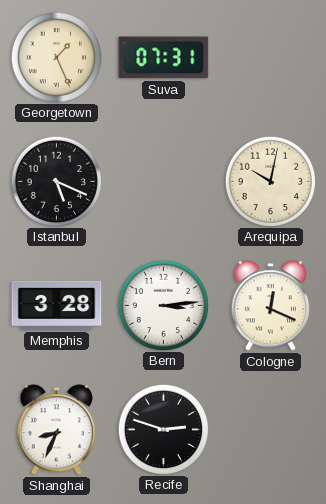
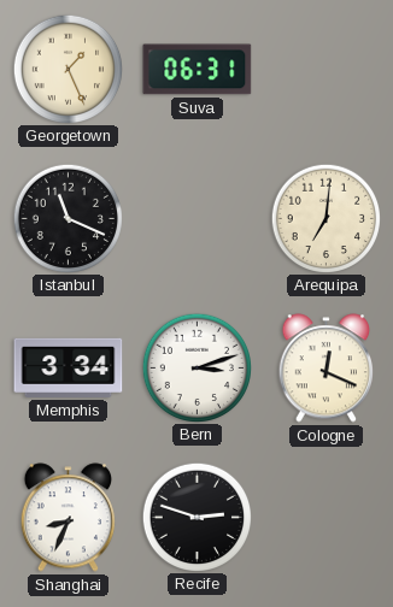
Suva: 07:31 -> 06:31
Istanbul: 5:19 -> 11:19
Arequipa: 10:02 -> 7:01
Memphis: 3:28 -> 3:34
Bern: 3:14 -> 3:12
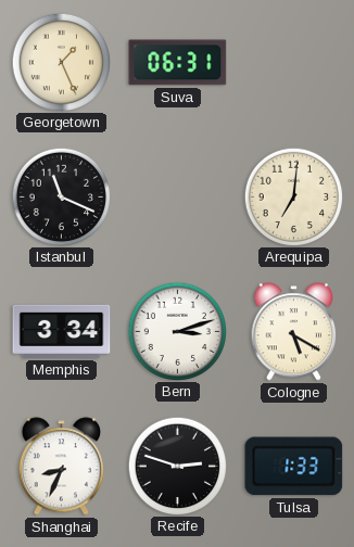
Cologne: 12:19 -> 5:20
Tulsa: none -> 1:33
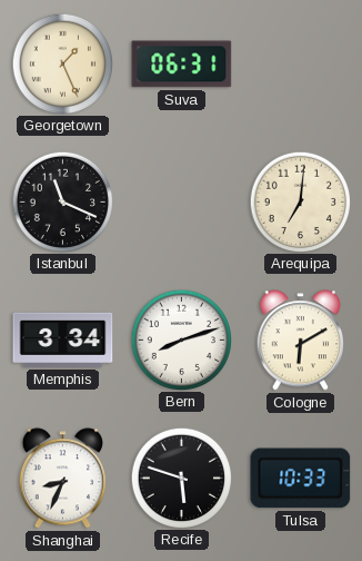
Bern: 3:12 -> 8:12
Cologne: 5:20 -> 6:10
Recife: 2:48 -> 5:48
Tulsa: 1:33 -> 10:33
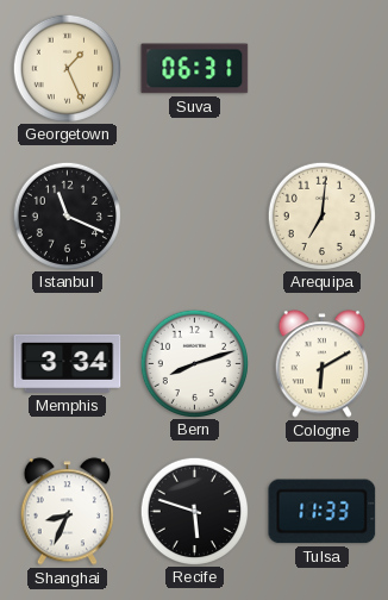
Tulsa: 10:33 -> 11:33
